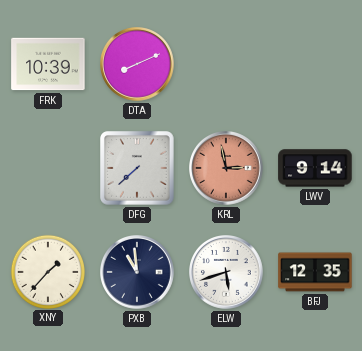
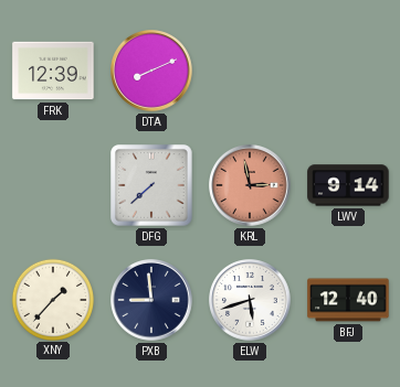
FRK: 10:39 -> 12:39
PXB: 10:59 -> 8:59
BFJ: 12:35 -> 12:40
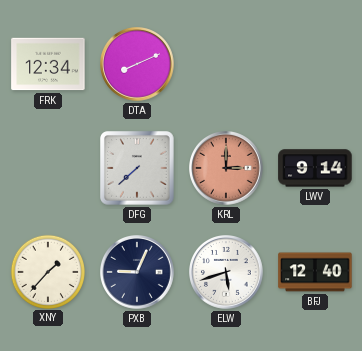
FRK: 12:39 -> 12:34
KRL: 2:58 -> 3:00
PXB: 8:59 -> 9:04
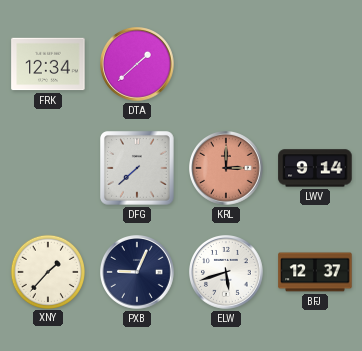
DTA: 8:11 -> 1:38
BFJ: 12:40 -> 12:37
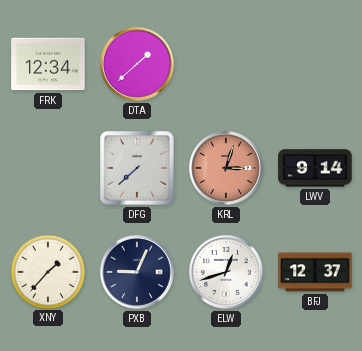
KRL: 3:00 -> 3:03
ELW: 5:42 -> 12:42
